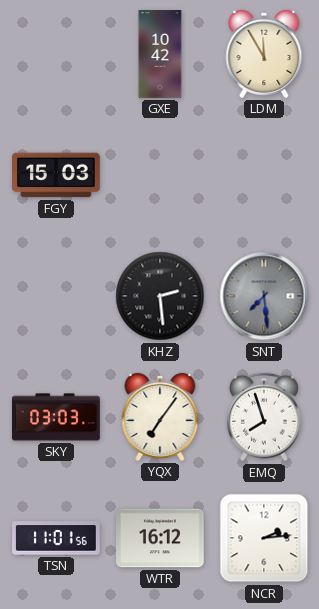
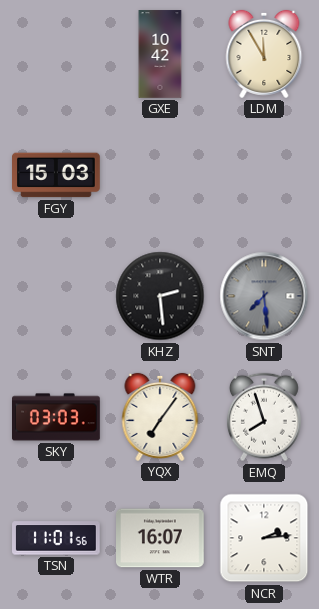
WTR: 16:12 -> 16:07
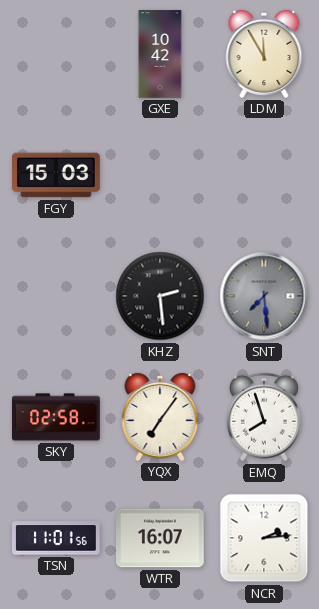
SKY: 03:03 -> 02:58
